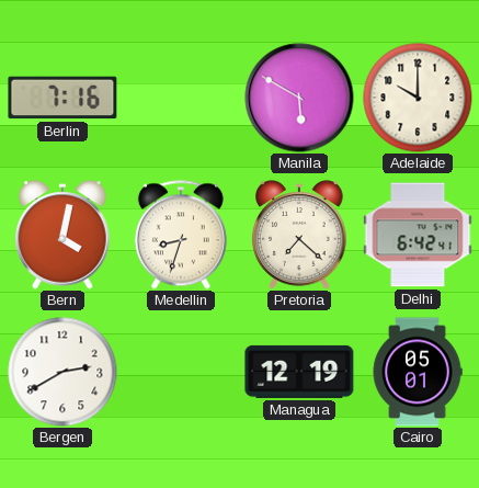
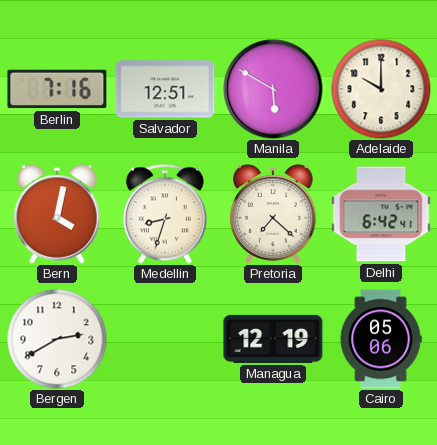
Salvador: none -> 12:51
Cairo: 05:01 -> 05:06
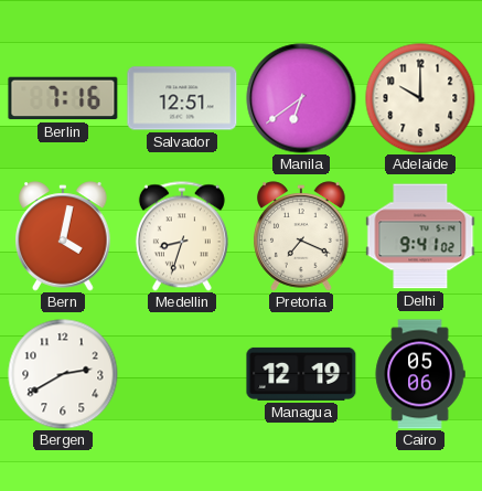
Manila: 5:50 -> 6:39
Pretoria: 7:22 -> 7:19
Delhi: 6:42 -> 9:41
